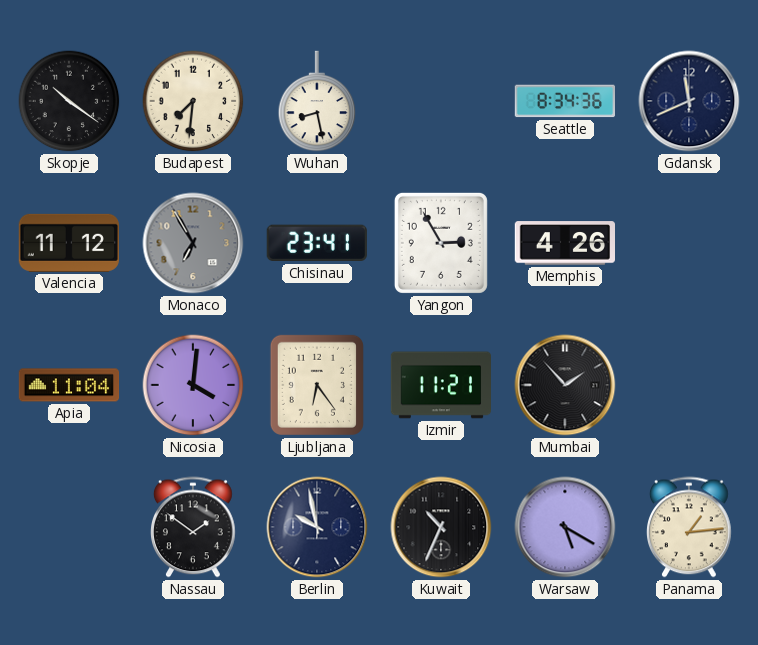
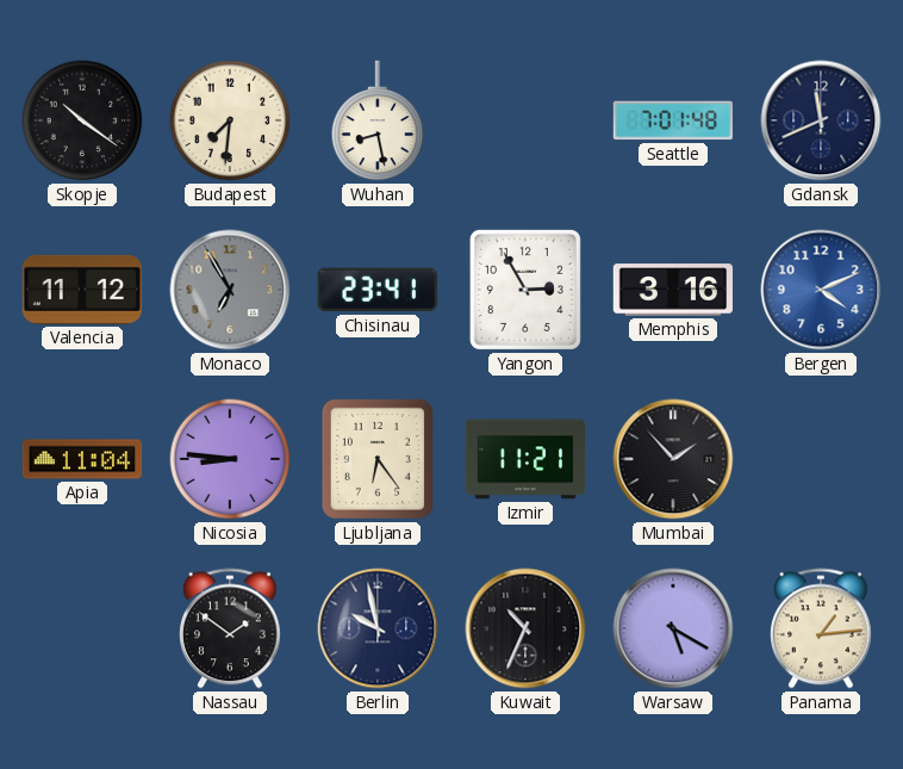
Seattle: 8:34 -> 7:01
Memphis: 4:26 -> 3:16
Bergen: none -> 4:11
Nicosia: 4:01 -> 8:46
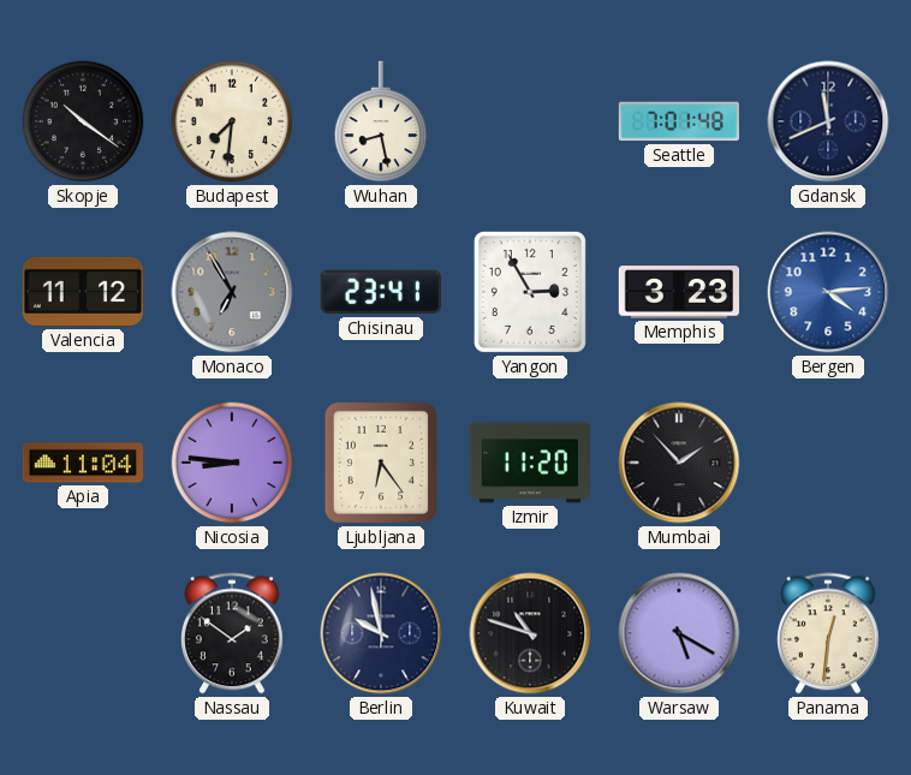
Memphis: 3:16 -> 3:23
Bergen: 4:11 -> 4:14
Izmir: 11:21 -> 11:20
Kuwait: 10:34 -> 10:48
Panama: 1:14 -> 12:31
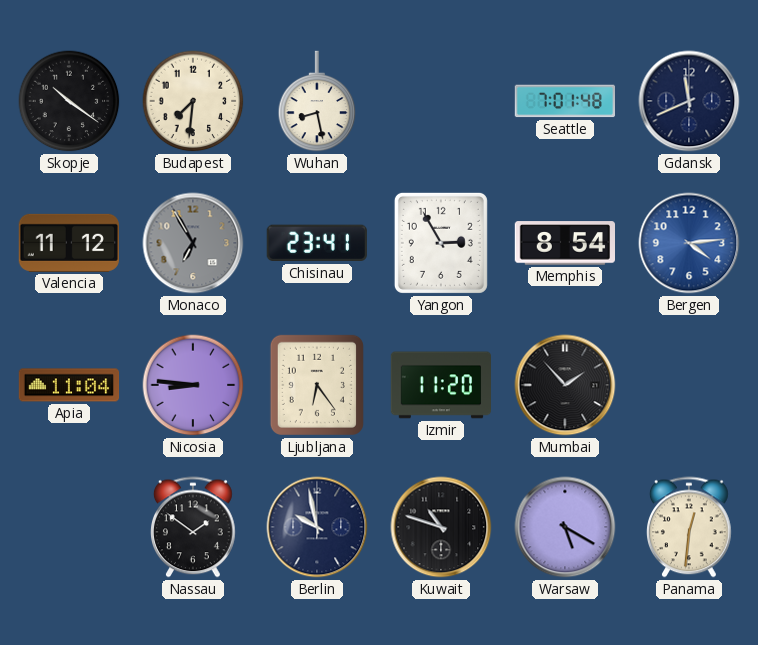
Memphis: 3:23 -> 8:54
